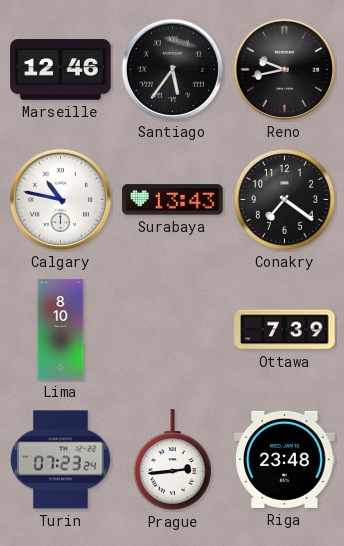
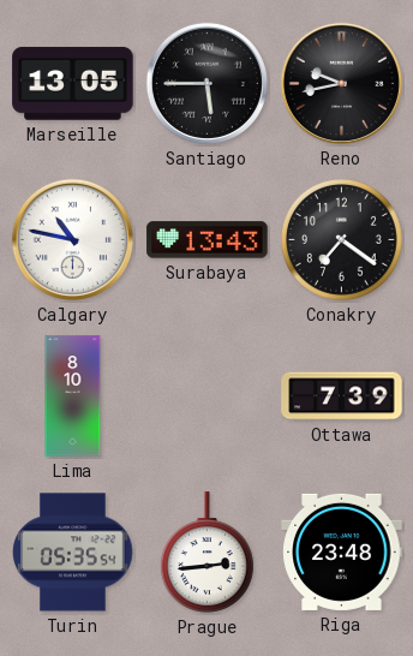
Marseille: 12:46 -> 13:05
Santiago: 5:36 -> 5:45
Turin: 07:23 -> 05:35
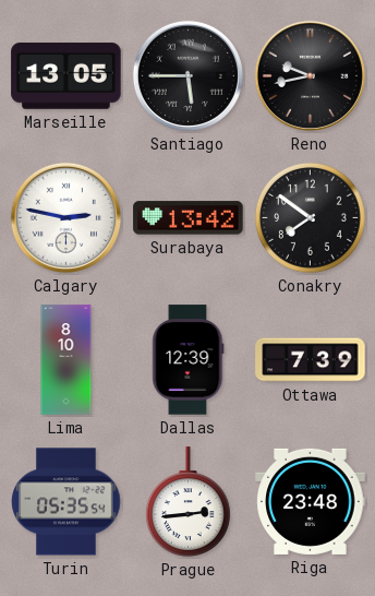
Calgary: 10:47 -> 2:47
Surabaya: 13:43 -> 13:42
Conakry: 7:21 -> 7:51
Dallas: none -> 12:39
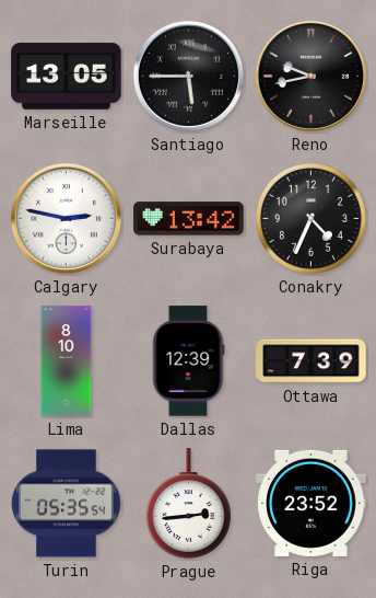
Conakry: 7:51 -> 4:34
Riga: 23:48 -> 23:52
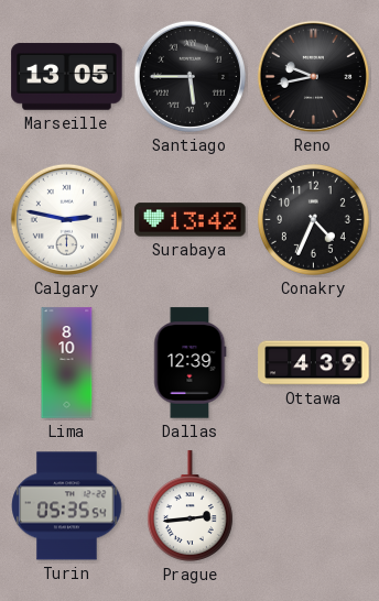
Ottawa: 7:39 -> 4:39
Riga: 23:52 -> none
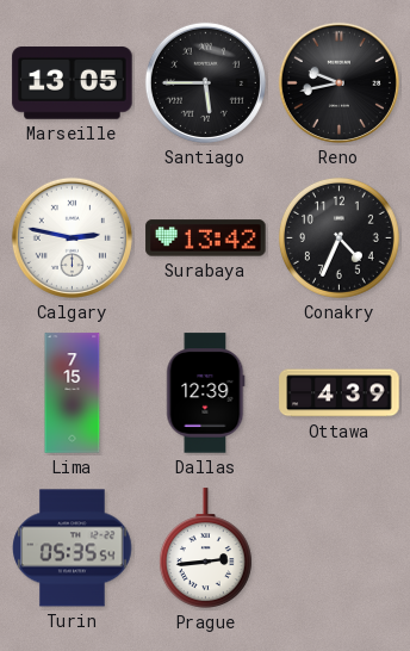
Lima: 8:10 -> 7:15
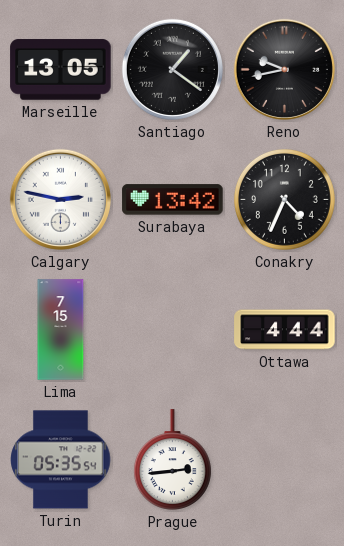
Santiago: 5:45 -> 1:21
Dallas: 12:39 -> none
Ottawa: 4:39 -> 4:44
